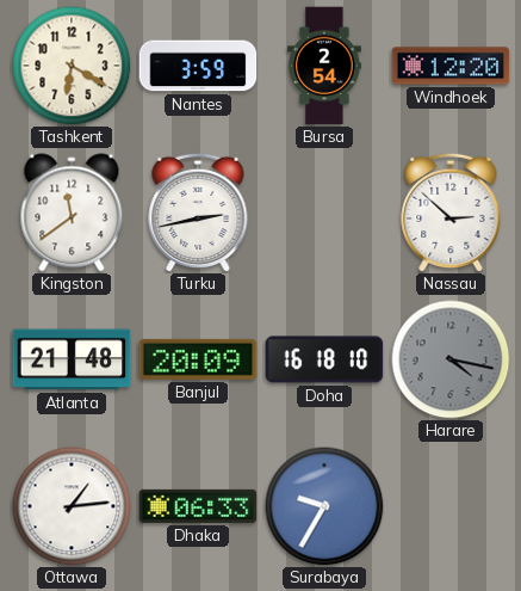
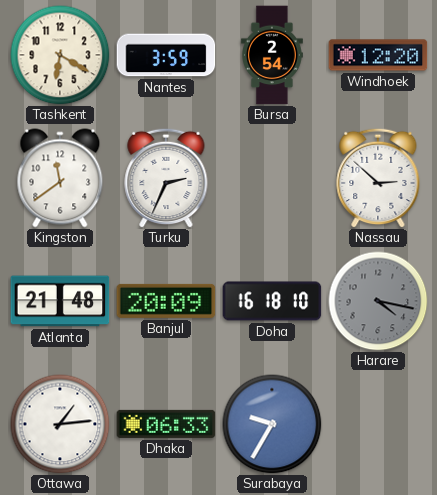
Turku: 2:43 -> 2:34
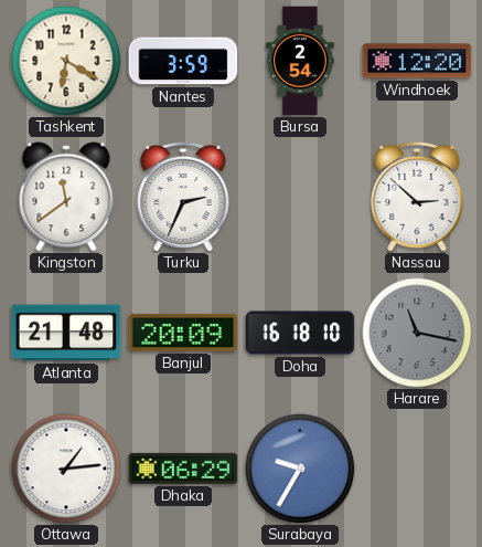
Harare: 4:17 -> 11:17
Dhaka: 06:33 -> 06:29
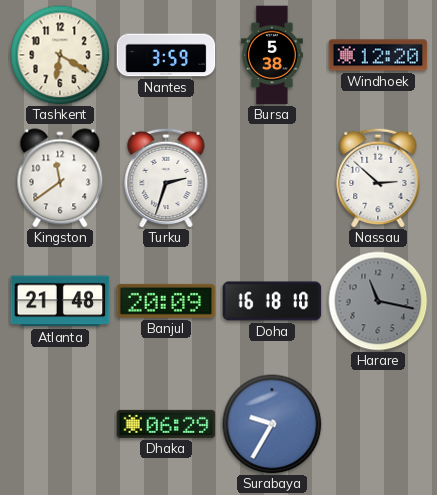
Bursa: 2:54 -> 5:38
Turku: 2:34 -> 2:33
Ottawa: 1:14 -> none
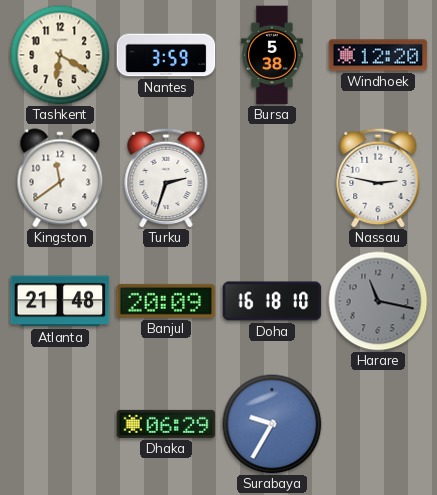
Nassau: 2:52 -> 2:47
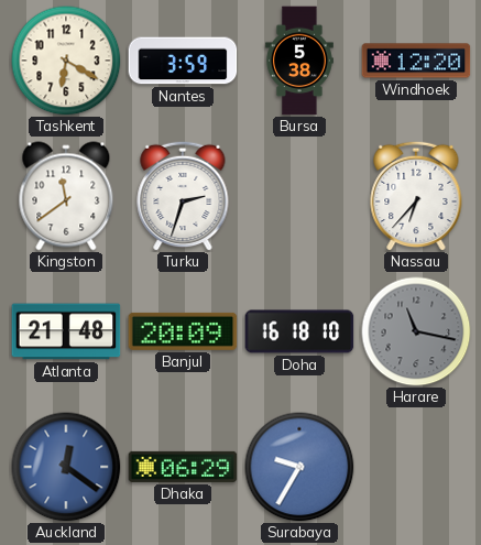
Nassau: 2:47 -> 6:37
Auckland: none -> 12:21
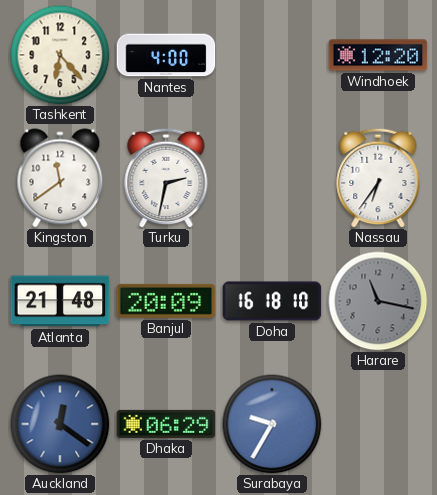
Tashkent: 6:20 -> 6:23
Nantes: 3:59 -> 4:00
Bursa: 5:38 -> none
Turku: 2:33 -> 2:32
Nassau: 6:37 -> 6:36
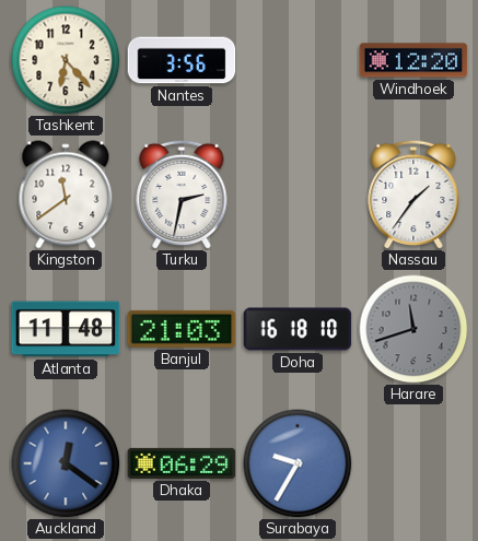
Nantes: 4:00 -> 3:56
Nassau: 6:36 -> 1:36
Atlanta: 21:48 -> 11:48
Banjul: 20:09 -> 21:03
Harare: 11:17 -> 11:42
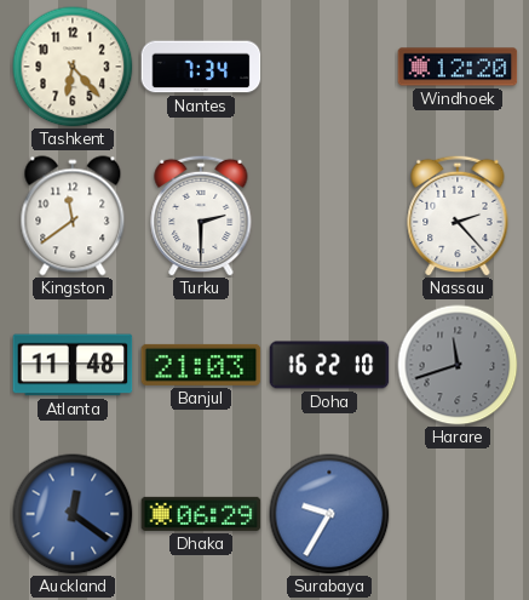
Nantes: 3:56 -> 7:34
Turku: 2:32 -> 2:30
Nassau: 1:36 -> 2:23
Doha: 16:18 -> 16:22
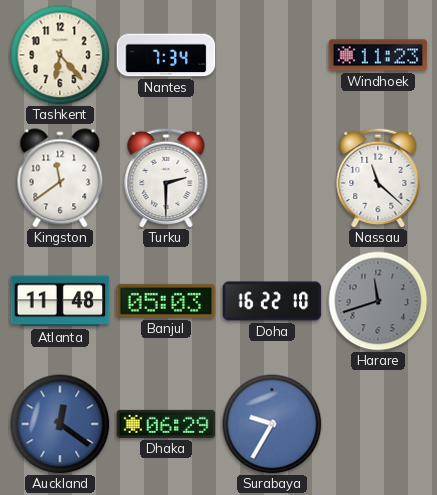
Windhoek: 12:20 -> 11:23
Nassau: 2:23 -> 11:22
Banjul: 21:03 -> 05:03
